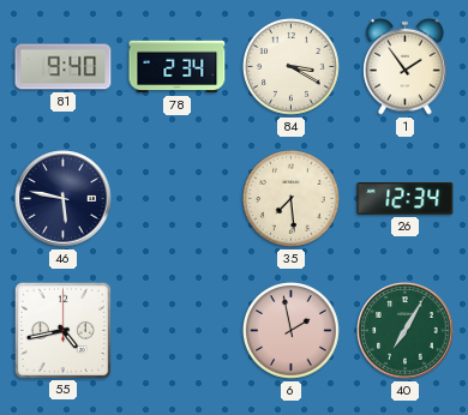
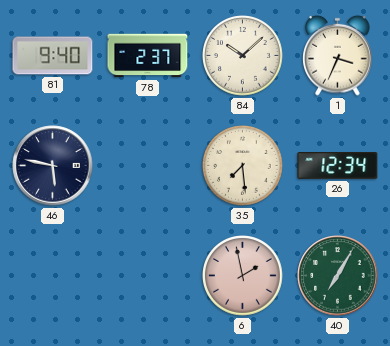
78: 2:34 -> 2:37
84: 3:20 -> 10:08
1: 1:54 -> 3:34
55: 4:43 -> none
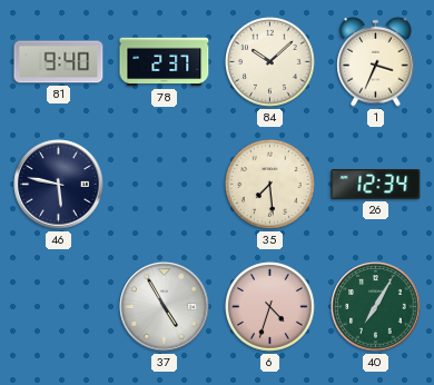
37: none -> 4:55
6: 1:58 -> 4:33
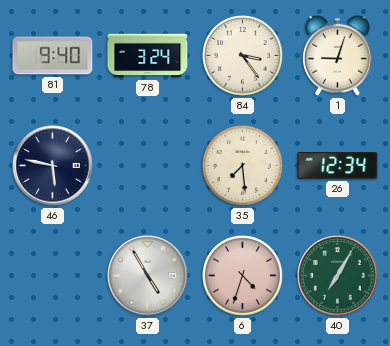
78: 2:37 -> 3:24
84: 10:08 -> 3:24
1: 3:34 -> 9:03
